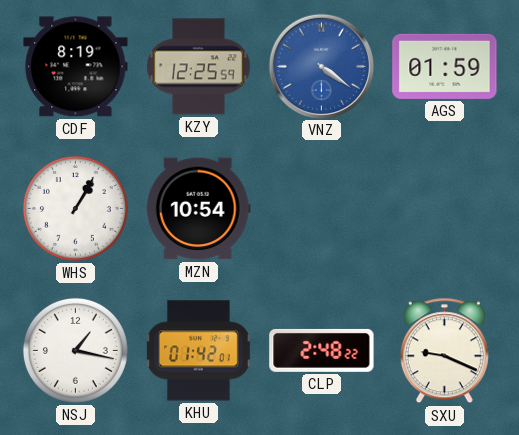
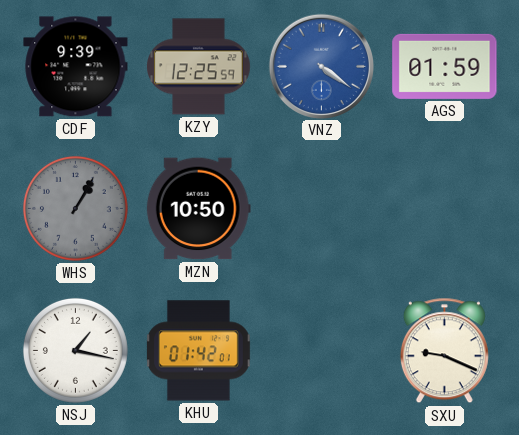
CDF: 8:19 -> 9:39
WHS dial: white -> grey
MZN: 10:54 -> 10:50
CLP: 2:48 -> none
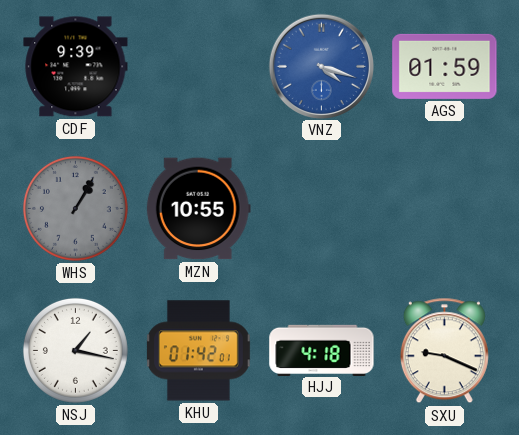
KZY: 12:25 -> none
VNZ: 4:21 -> 4:18
MZN: 10:50 -> 10:55
HJJ: none -> 4:18
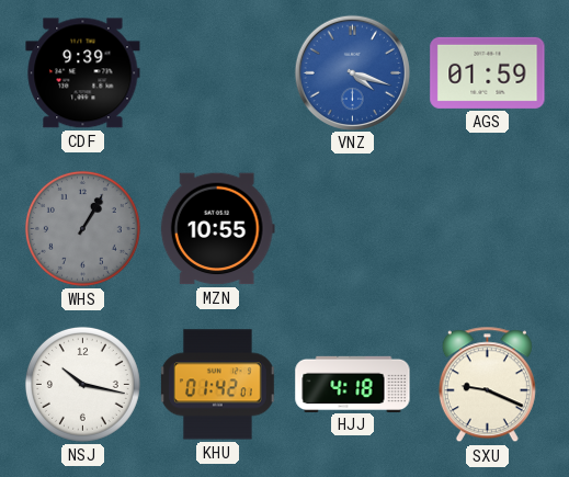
NSJ: 1:17 -> 10:17
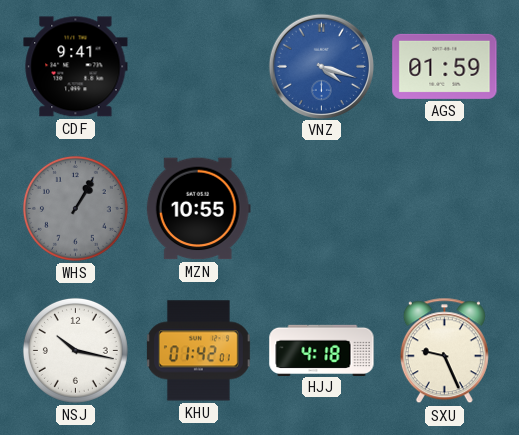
CDF: 9:39 -> 9:41
SXU: 9:19 -> 9:26
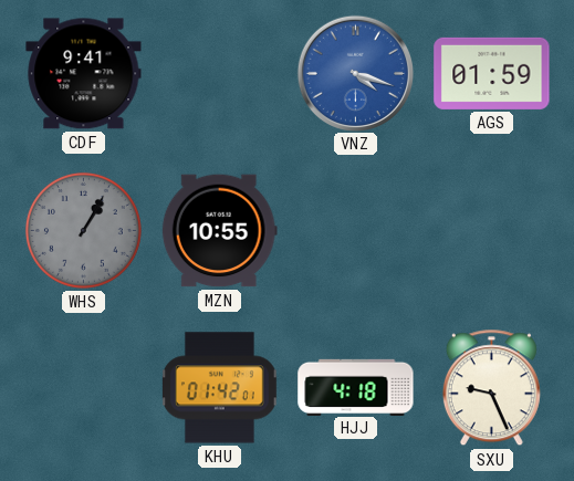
NSJ: 10:17 -> none
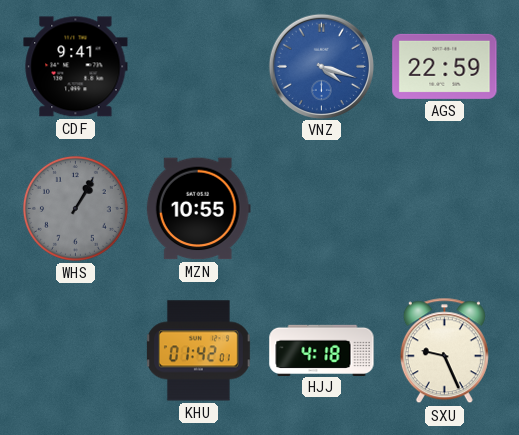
AGS: 01:59 -> 22:59
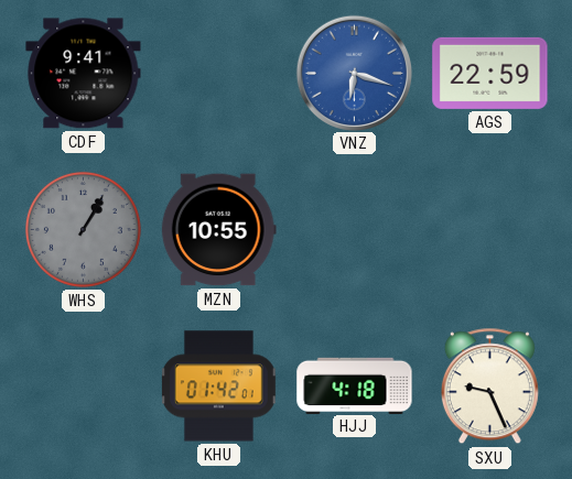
VNZ: 4:18 -> 6:18
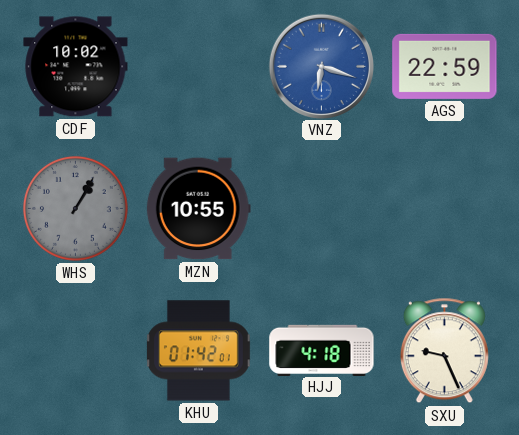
CDF: 9:41 -> 10:02
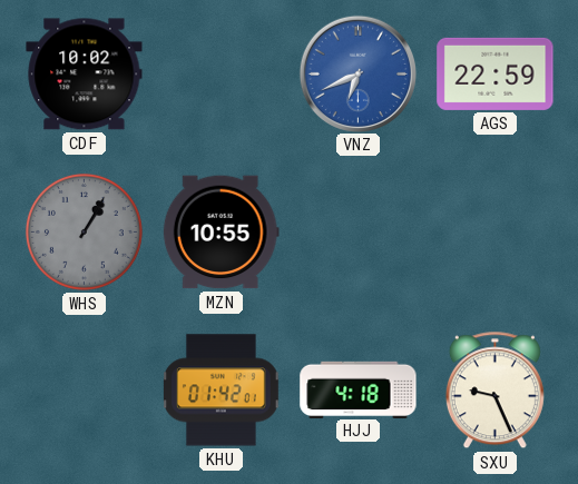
VNZ: 6:18 -> 6:41
